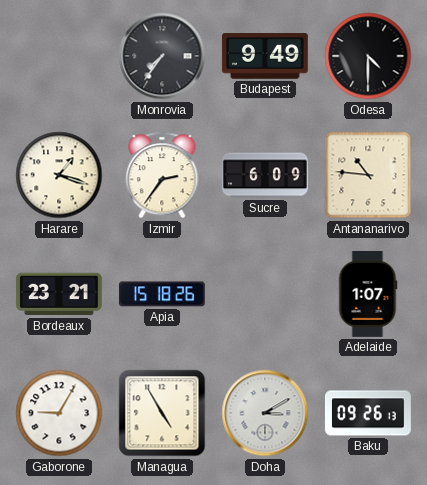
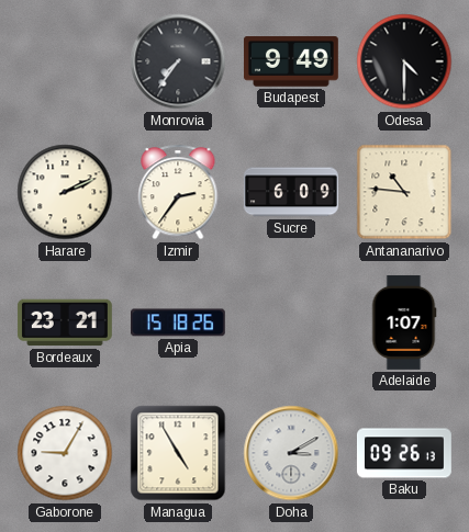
Harare: 1:18 -> 2:11
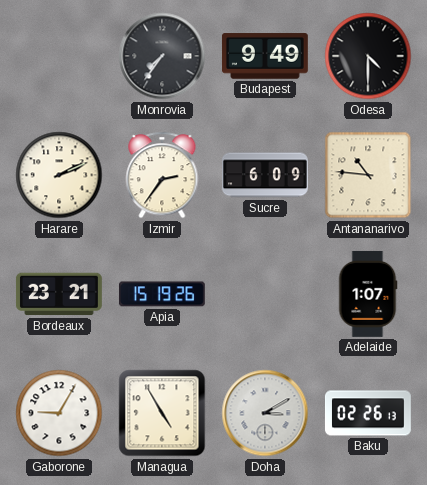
Apia: 15:18 -> 15:19
Baku: 09:26 -> 02:26
